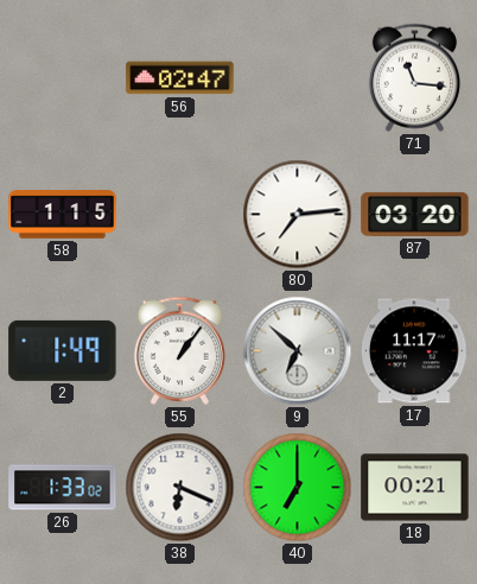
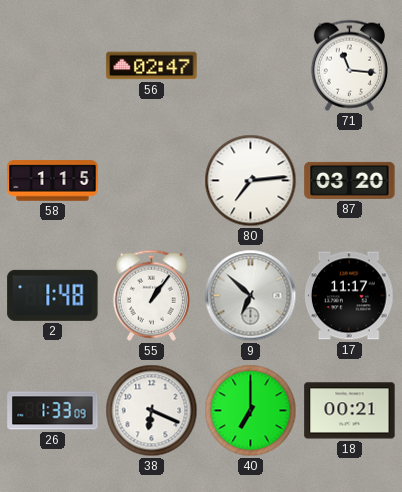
2: 1:49 -> 1:48
26: 1:33:02 -> 1:33:09
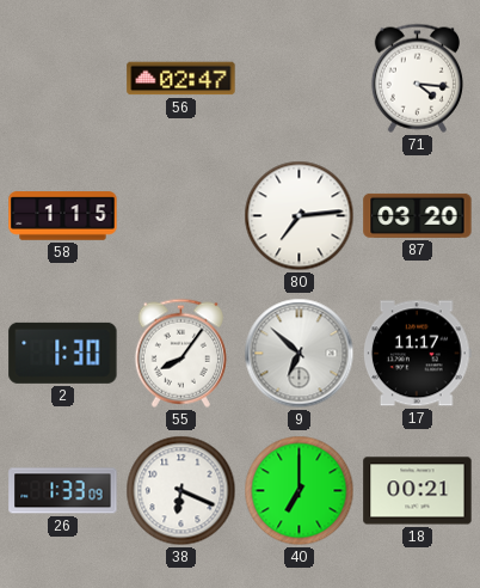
71: 11:16 -> 4:16
2: 1:48 -> 1:30
55: 1:06 -> 8:06
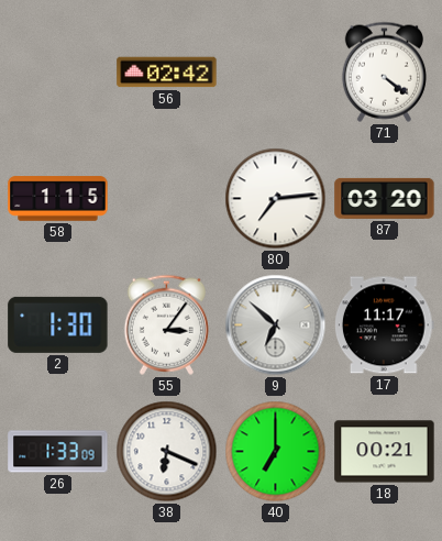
56: 02:47 -> 02:42
71: 4:16 -> 4:21
55: 8:06 -> 3:06
